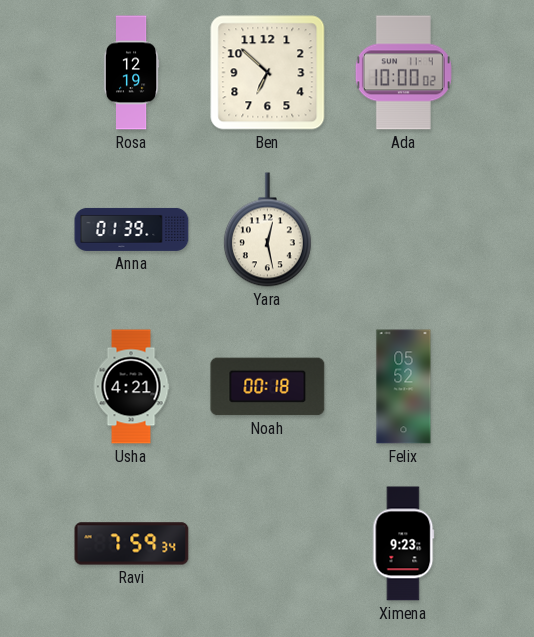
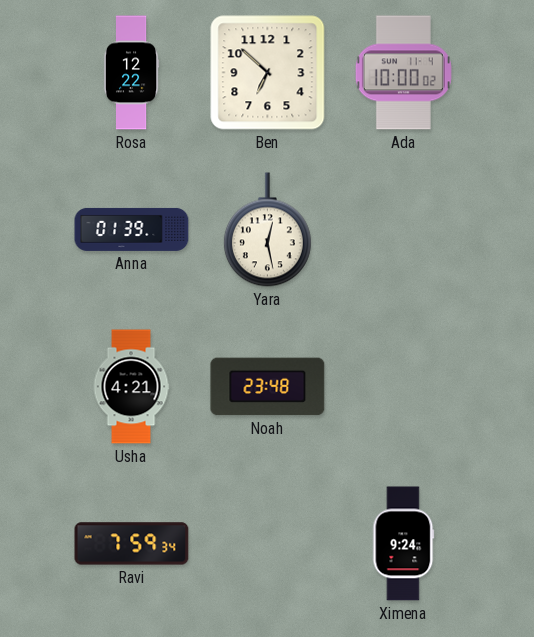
Rosa: 12:19 -> 12:22
Noah: 00:18 -> 23:48
Felix: 05:52 -> none
Ximena: 9:23 -> 9:24
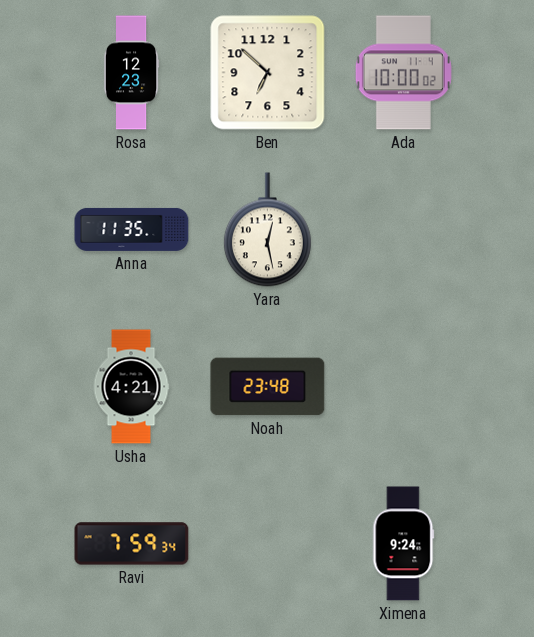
Rosa: 12:22 -> 12:23
Anna: 01:39 -> 11:35
